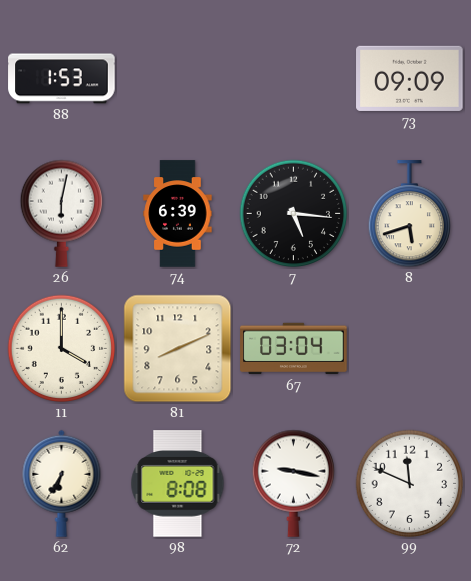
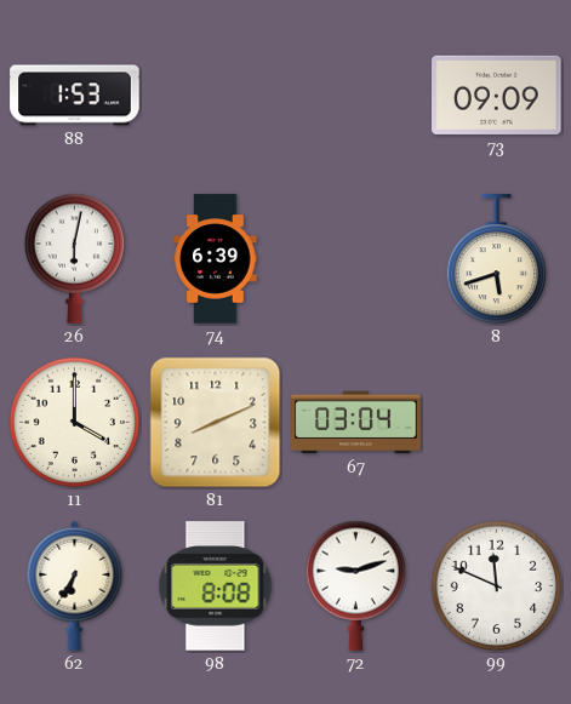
7: 5:16 -> none
72: 9:17 -> 9:12
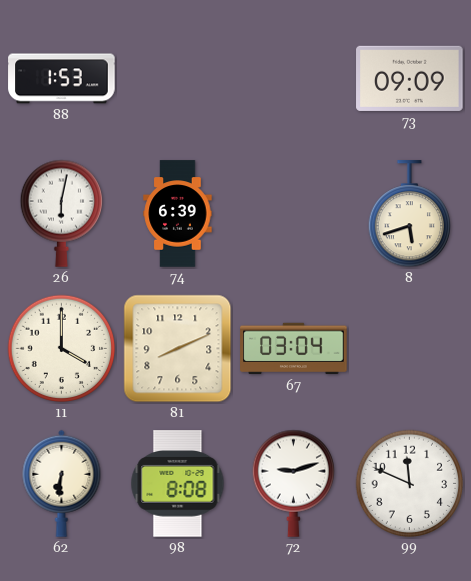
62: 6:35 -> 6:31
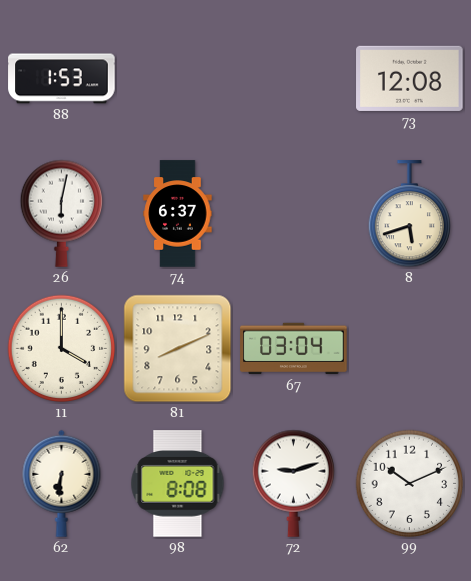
73: 09:09 -> 12:08
74: 6:39 -> 6:37
99: 11:49 -> 10:11
